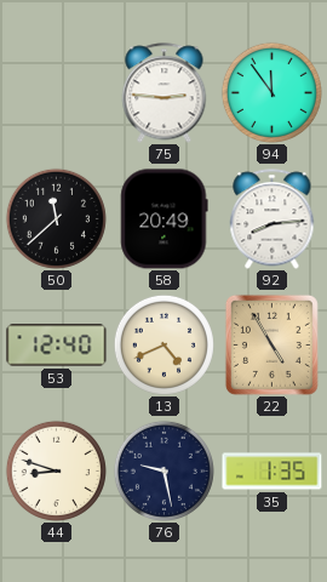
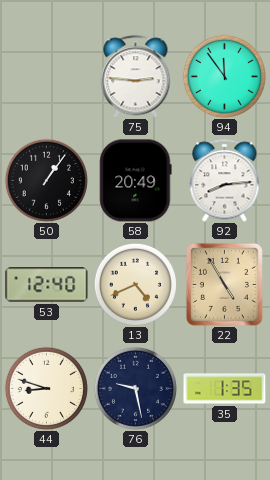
50: 11:38 -> 1:06
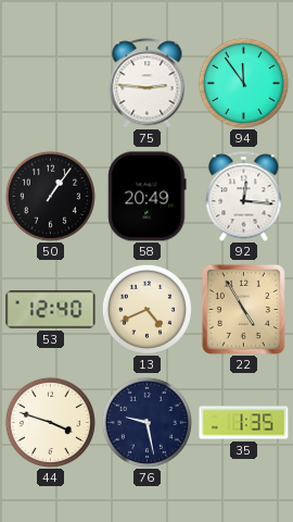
92: 8:14 -> 12:16
44: 8:48 -> 3:48
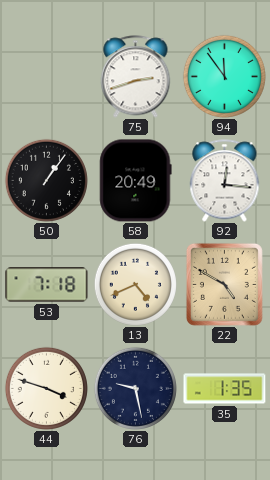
75: 2:46 -> 2:42
53: 12:40 -> 7:18
22: 4:55 -> 4:50
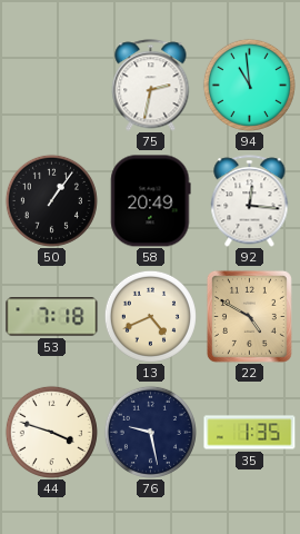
75: 2:42 -> 2:32
94: 11:54 -> 10:59
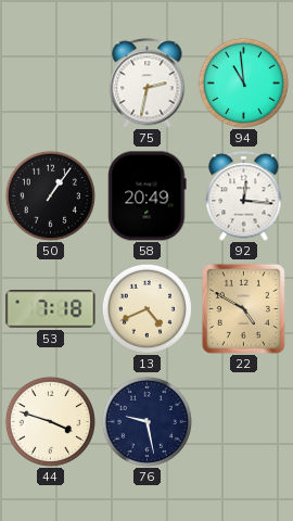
35: 1:35 -> none
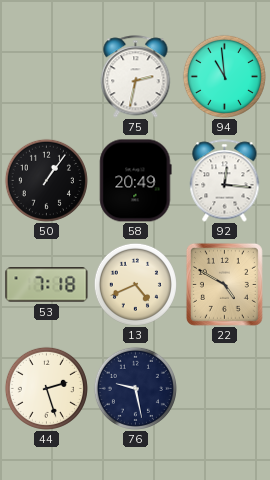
44: 3:48 -> 2:27
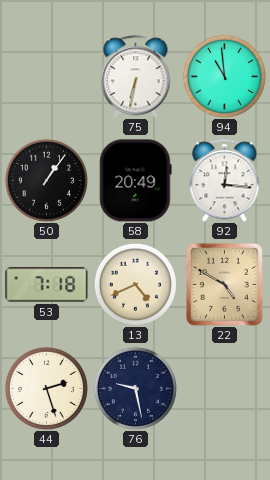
75: 2:32 -> 6:32
